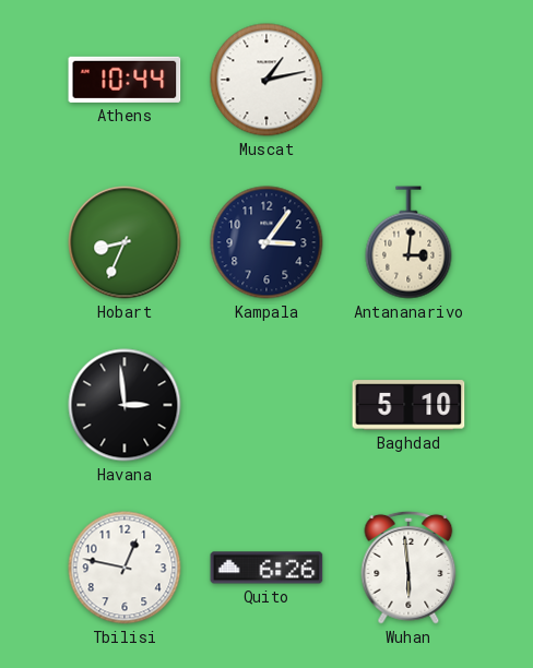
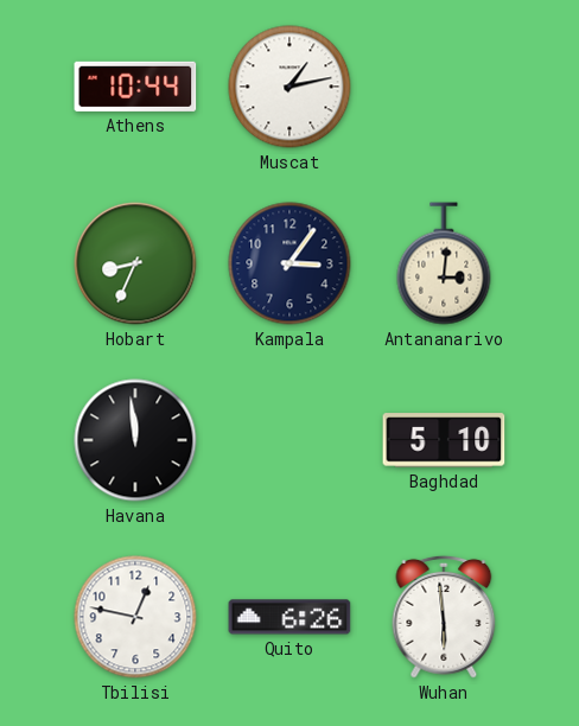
Havana: 2:59 -> 11:59
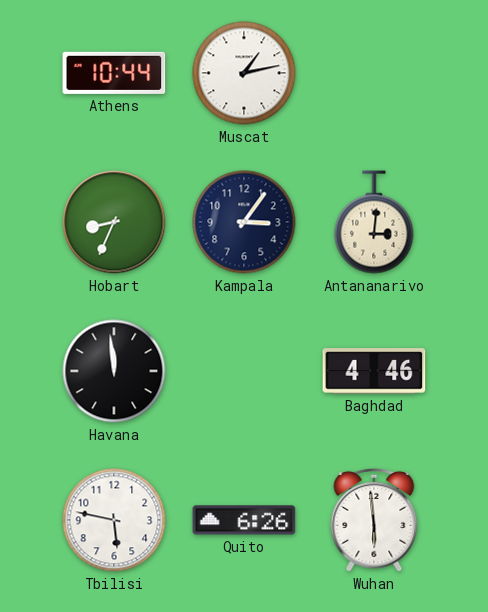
Baghdad: 5:10 -> 4:46
Tbilisi: 12:47 -> 5:47
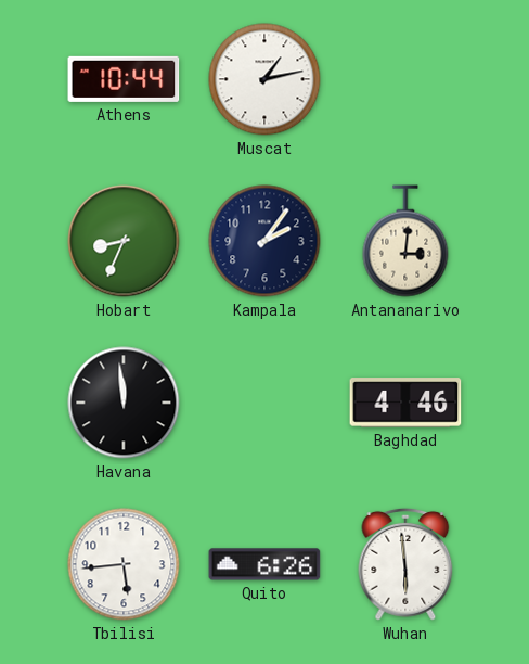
Kampala: 3:06 -> 2:06
Tbilisi: 5:47 -> 5:44
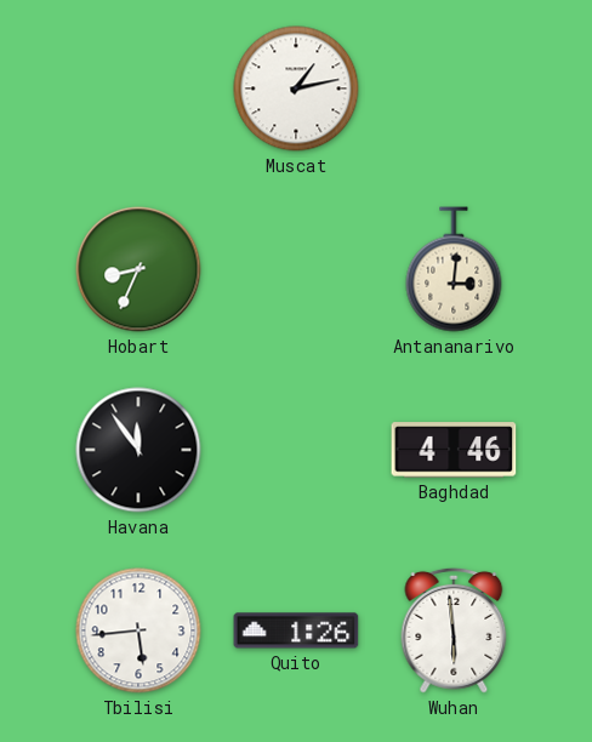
Athens: 10:44 -> none
Kampala: 2:06 -> none
Havana: 11:59 -> 11:54
Quito: 6:26 -> 1:26
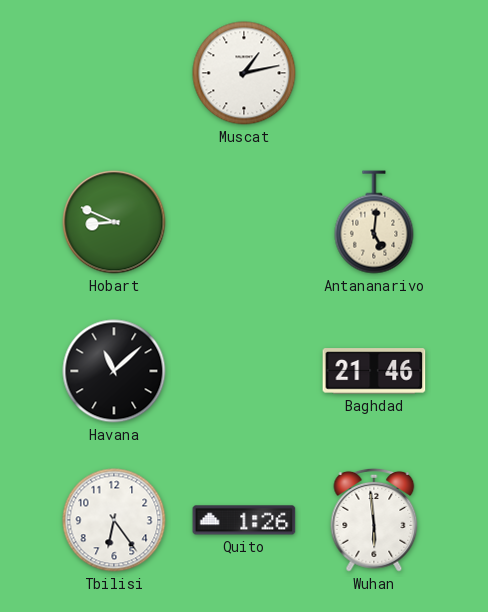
Hobart: 8:34 -> 8:49
Antananarivo: 3:01 -> 5:01
Havana: 11:54 -> 11:08
Baghdad: 4:46 -> 21:46
Tbilisi: 5:44 -> 6:24
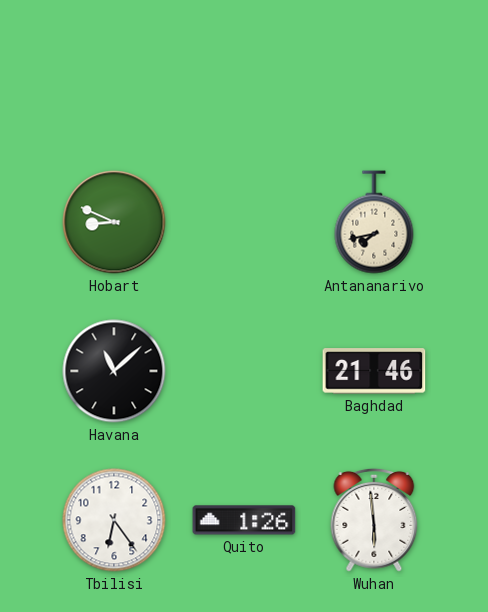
Muscat: 1:13 -> none
Antananarivo: 5:01 -> 7:43
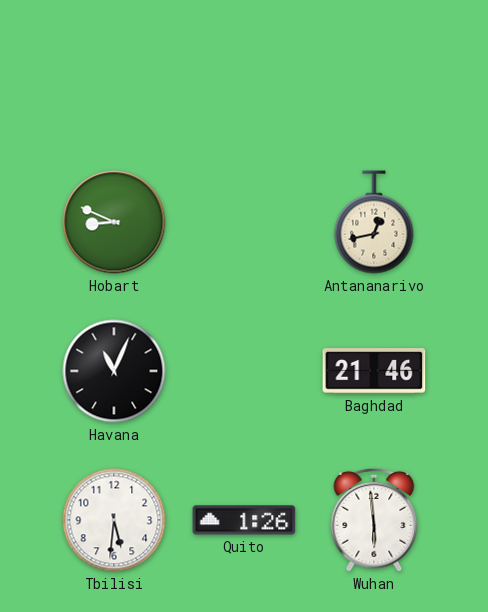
Antananarivo: 7:43 -> 12:43
Havana: 11:08 -> 11:04
Tbilisi: 6:24 -> 5:31
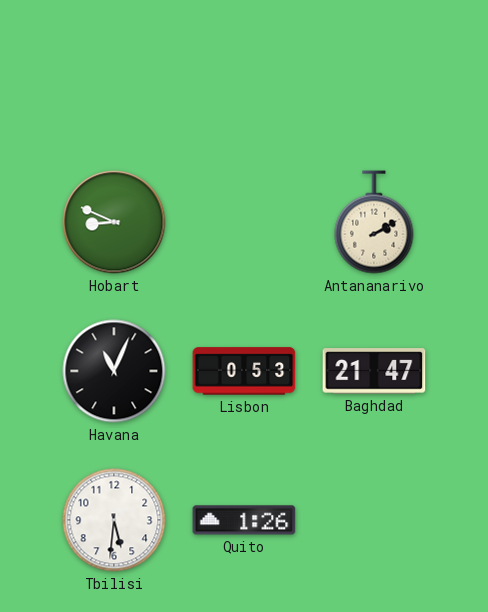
Antananarivo: 12:43 -> 2:10
Lisbon: none -> 0:53
Baghdad: 21:46 -> 21:47
Wuhan: 5:59 -> none
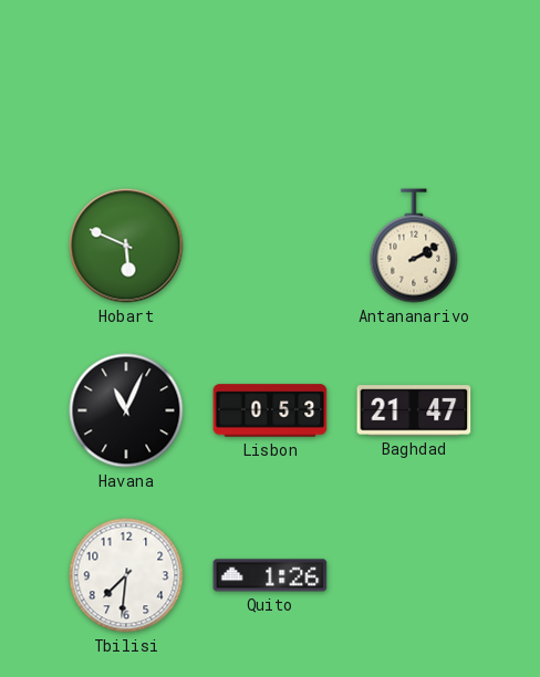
Hobart: 8:49 -> 5:49
Tbilisi: 5:31 -> 7:31
